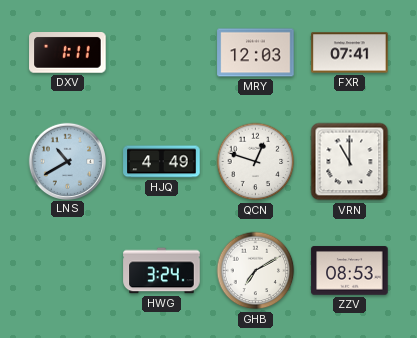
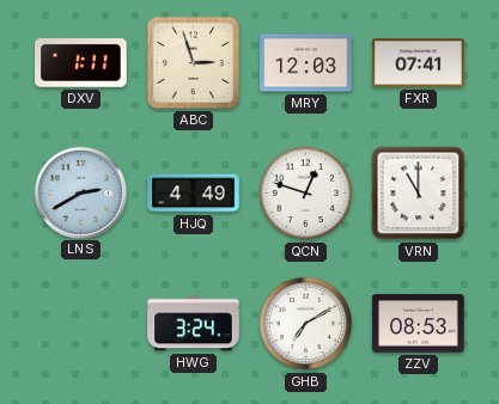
ABC: none -> 2:57
LNS: 10:40 -> 2:40
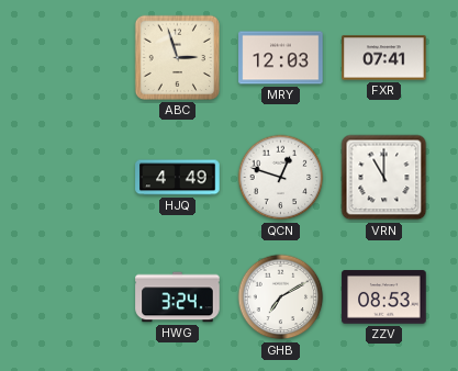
DXV: 1:11 -> none
LNS: 2:40 -> none
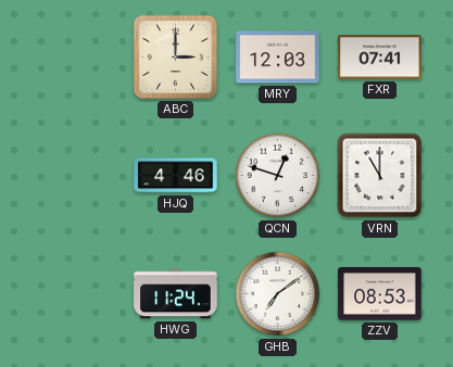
ABC: 2:57 -> 3:00
HJQ: 4:49 -> 4:46
HWG: 3:24 -> 11:24
GHB: 7:10 -> 7:09
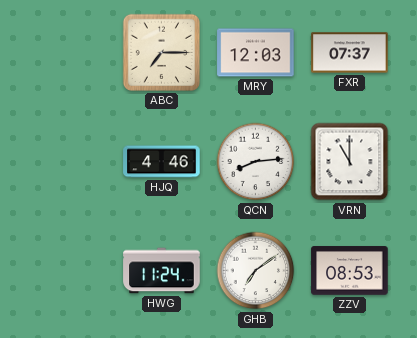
ABC: 3:00 -> 7:15
FXR: 07:41 -> 07:37
QCN: 12:48 -> 8:14
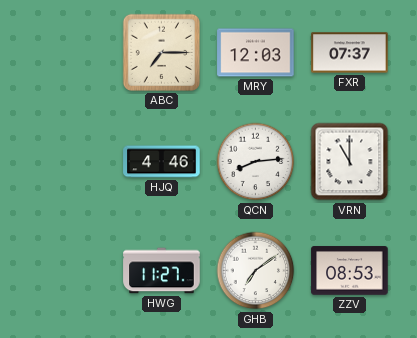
HWG: 11:24 -> 11:27
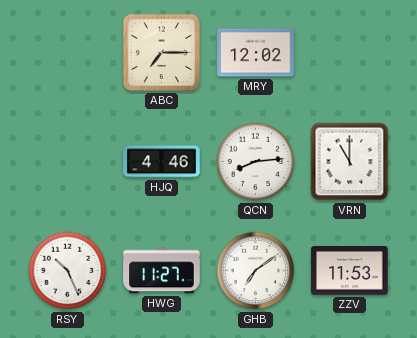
MRY: 12:03 -> 12:02
FXR: 07:37 -> none
RSY: none -> 10:26
ZZV: 08:53 -> 11:53
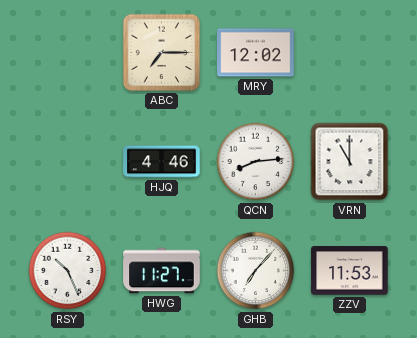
GHB: 7:09 -> 7:07
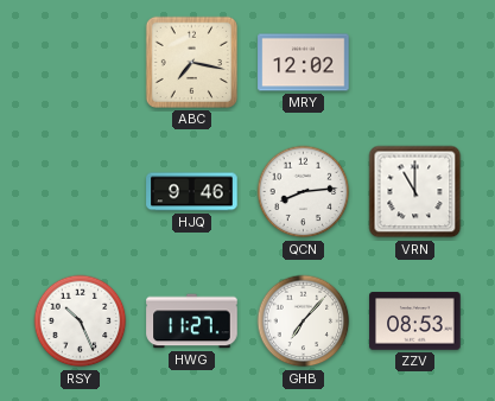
ABC: 7:15 -> 7:17
HJQ: 4:46 -> 9:46
ZZV: 11:53 -> 08:53
